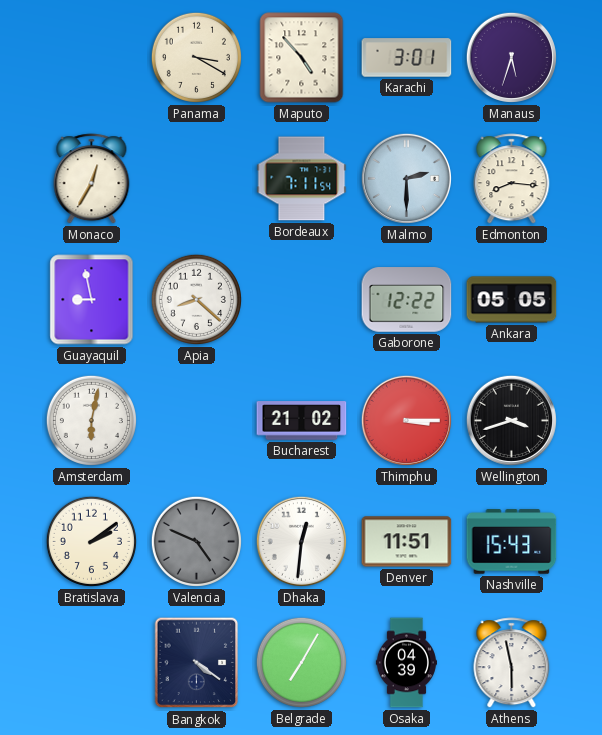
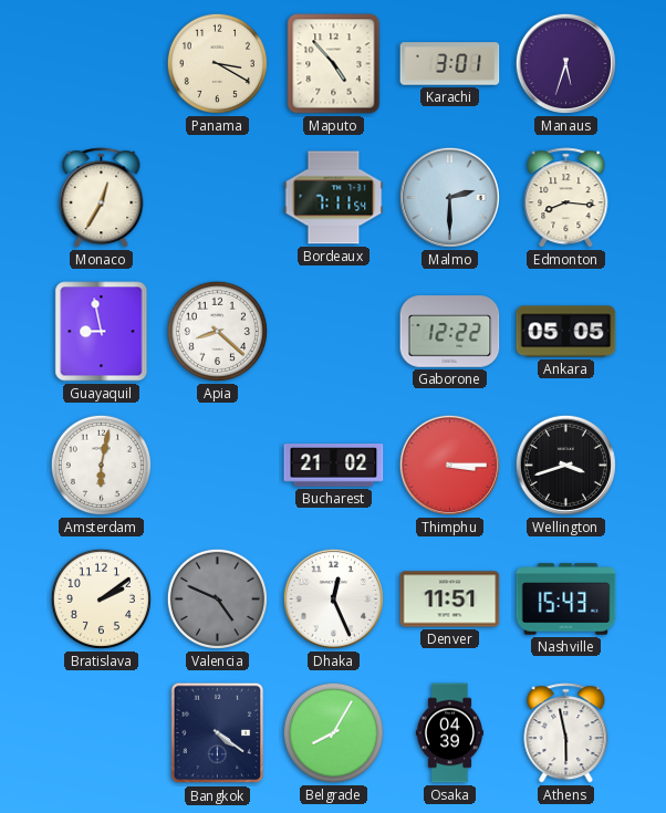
Dhaka: 12:31 -> 12:26
Belgrade: 7:05 -> 8:05
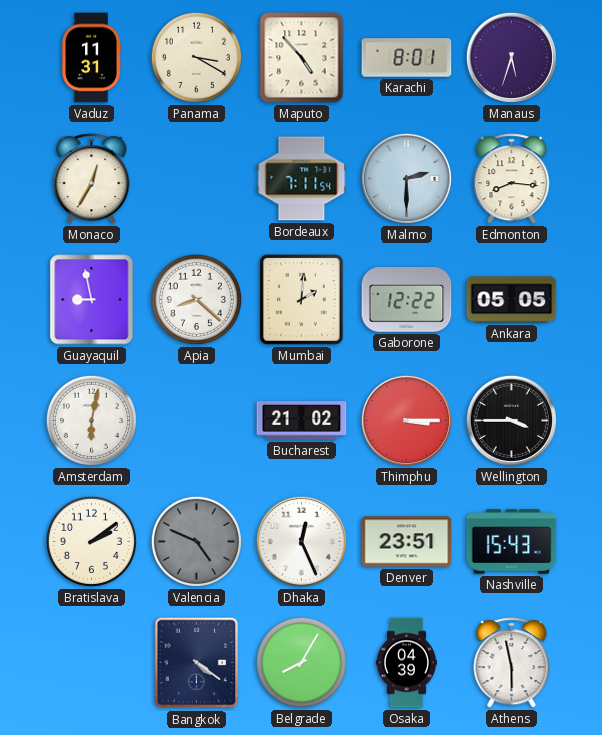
Vaduz: none -> 11:31
Karachi: 3:01 -> 8:01
Mumbai: none -> 2:01
Wellington: 3:42 -> 3:45
Denver: 11:51 -> 23:51
